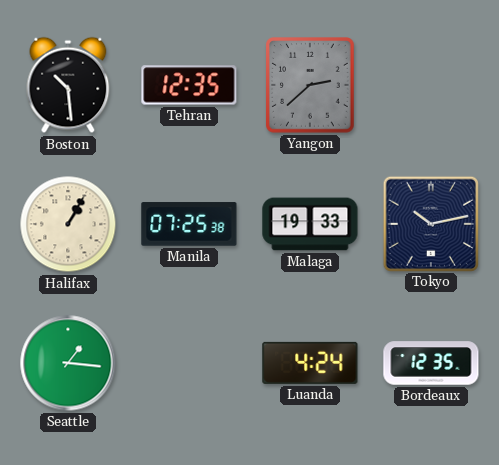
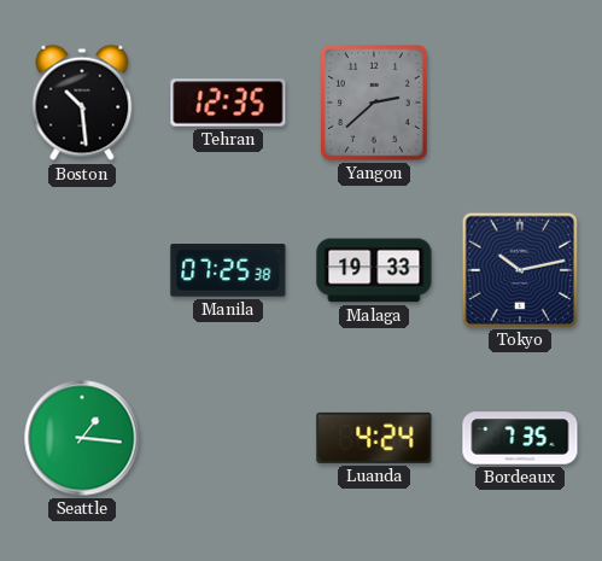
Halifax: 1:05 -> none
Bordeaux: 12:35 -> 7:35
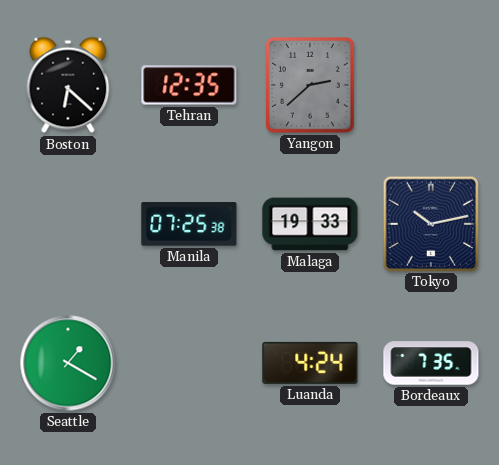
Boston: 10:29 -> 6:22
Seattle: 1:16 -> 1:20
